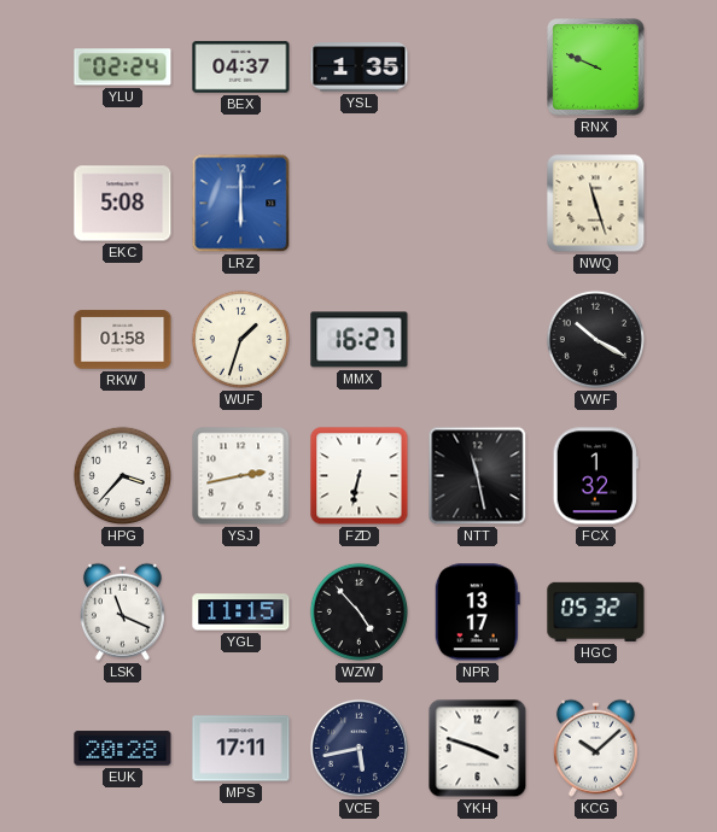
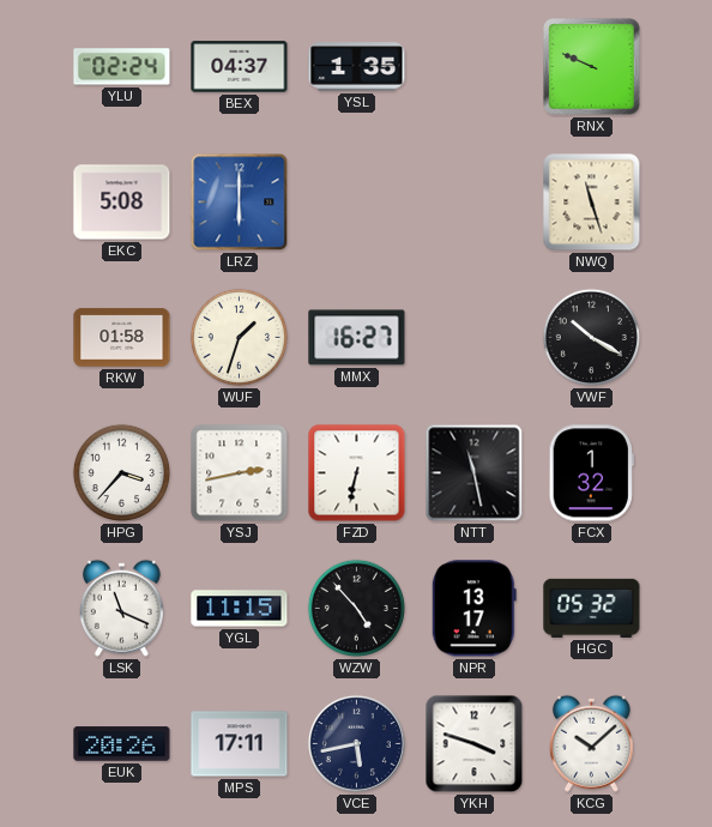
EUK: 20:28 -> 20:26
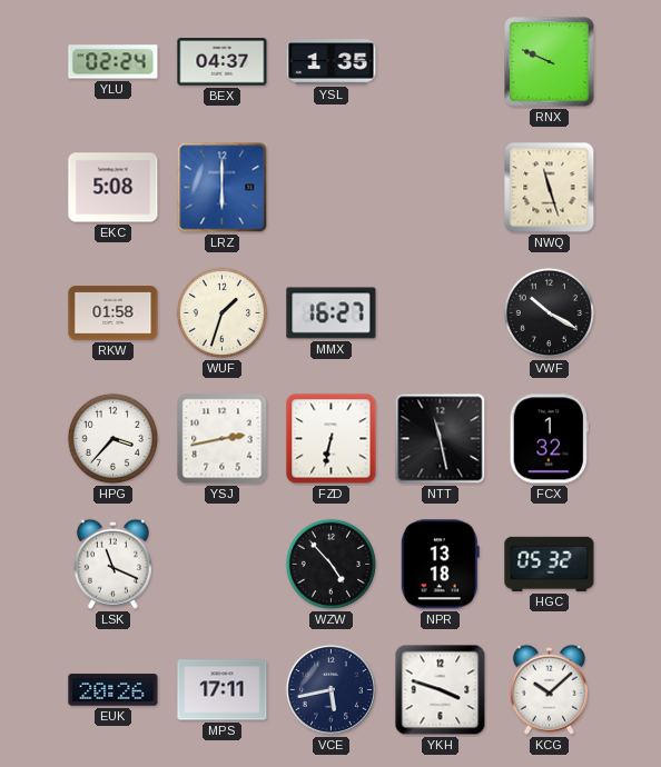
YGL: 11:15 -> none
NPR: 13:17 -> 13:18
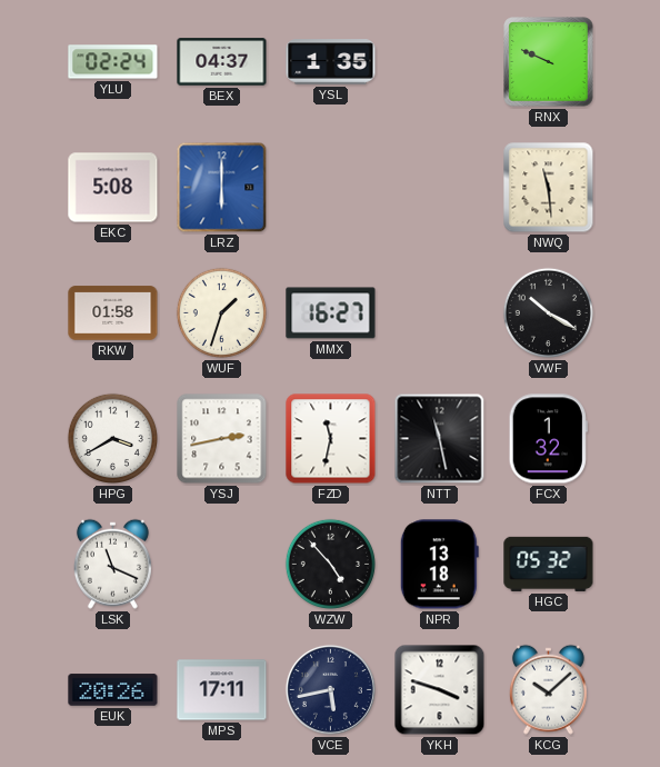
NWQ: 11:27 -> 11:29
HPG: 3:37 -> 3:40
FZD: 6:32 -> 11:32
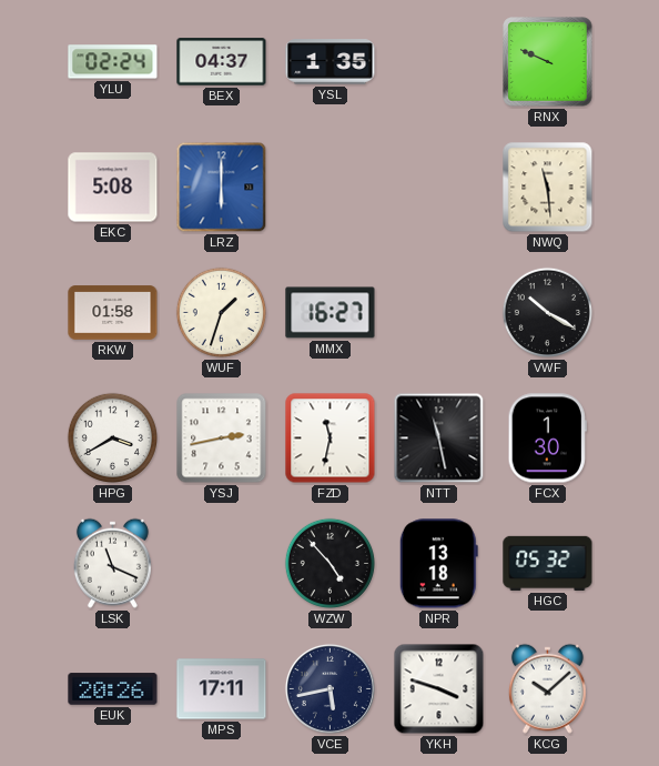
FCX: 1:32 -> 1:30
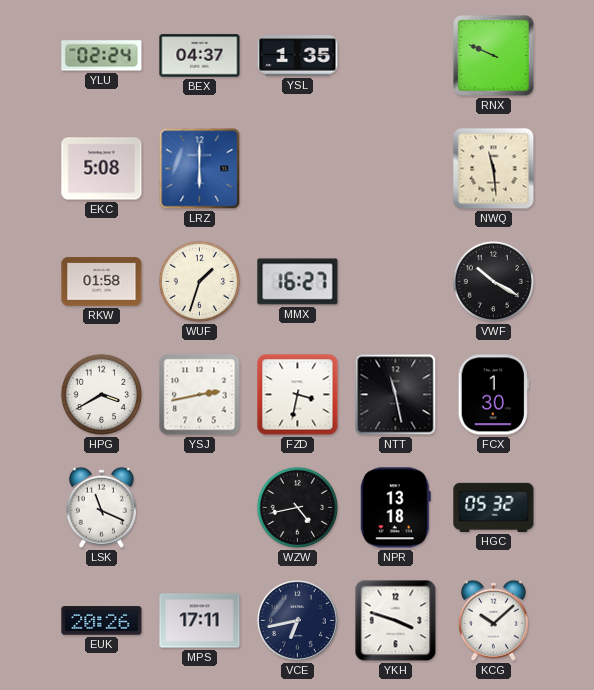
FZD: 11:32 -> 3:32
WZW: 4:53 -> 4:43
VCE: 5:43 -> 6:43
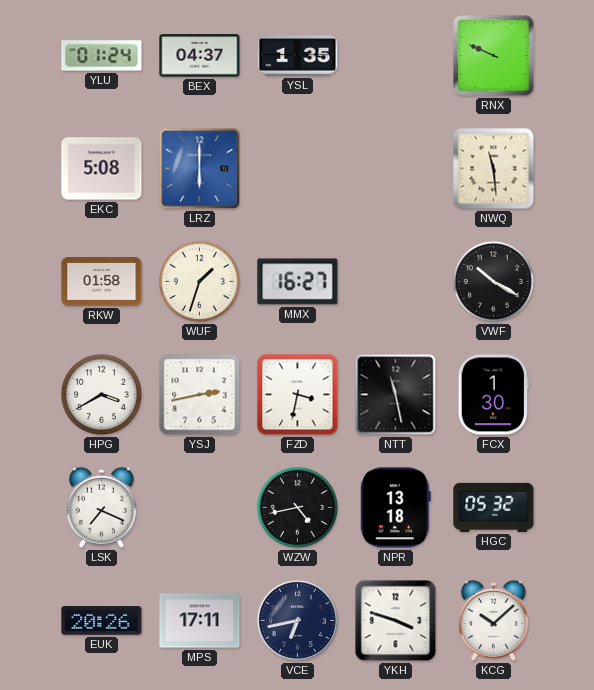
YLU: 02:24 -> 01:24
LSK: 11:19 -> 7:19
